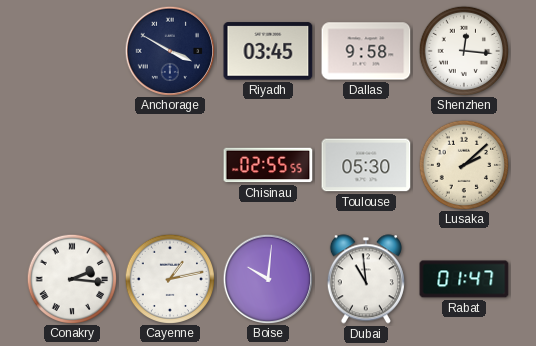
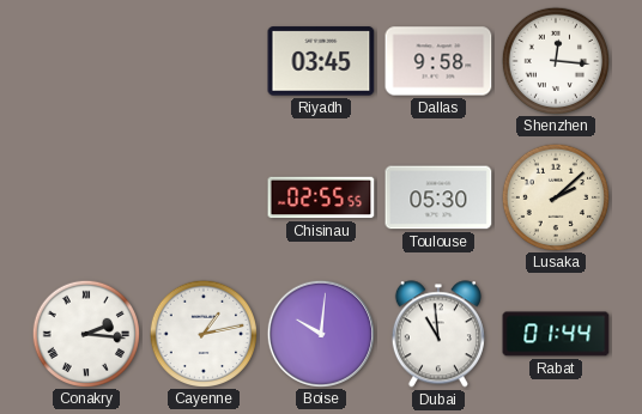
Anchorage: 3:50 -> none
Rabat: 01:47 -> 01:44
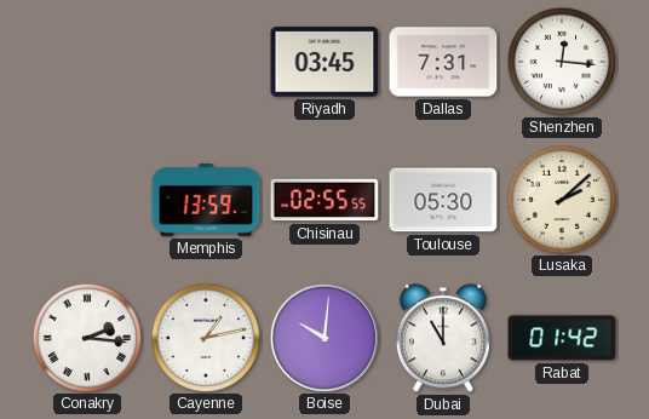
Dallas: 9:58 -> 7:31
Memphis: none -> 13:59
Dubai: 10:59 -> 11:00
Rabat: 01:44 -> 01:42
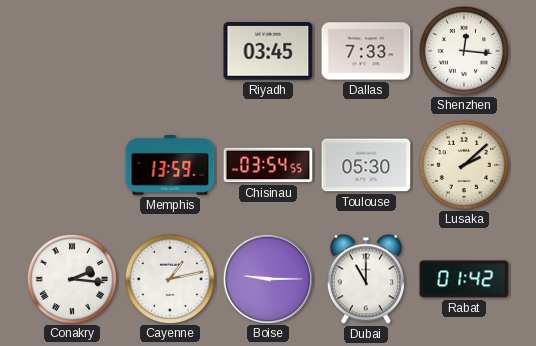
Dallas: 7:31 -> 7:33
Chisinau: 02:55 -> 03:54
Boise: 10:01 -> 9:15
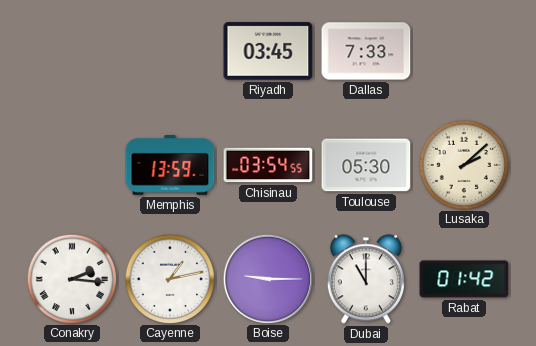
Shenzhen: 12:16 -> none
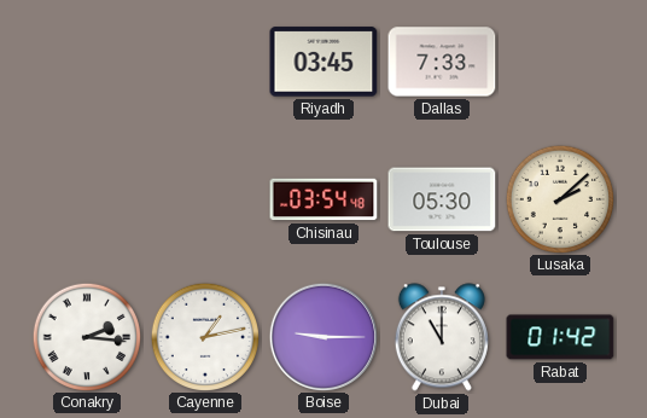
Memphis: 13:59 -> none
Chisinau: 03:54:55 -> 03:54:48
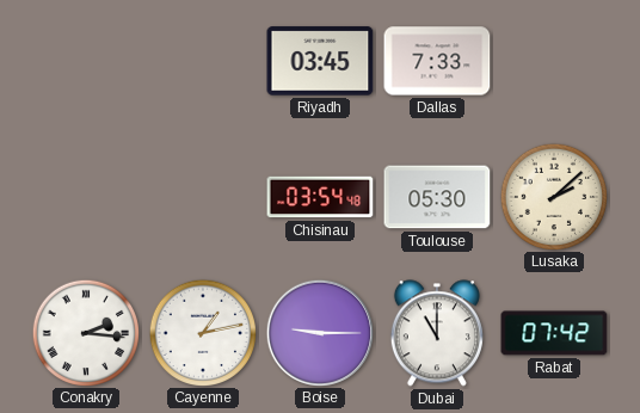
Rabat: 01:42 -> 07:42
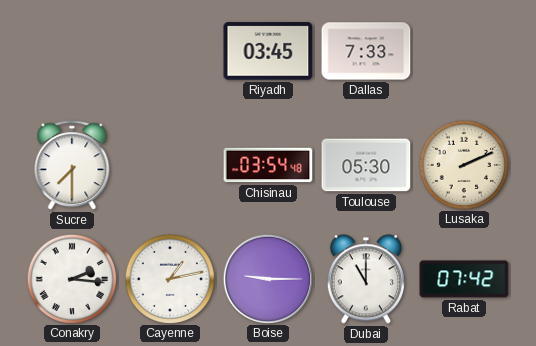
Sucre: none -> 7:30
Lusaka: 2:08 -> 2:11
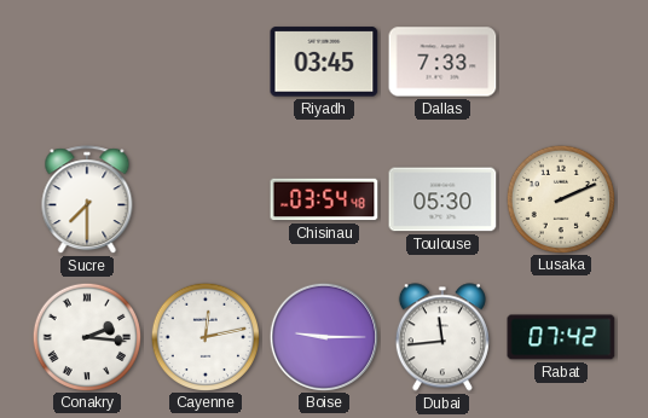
Cayenne: 1:13 -> 12:13
Dubai: 11:00 -> 11:44
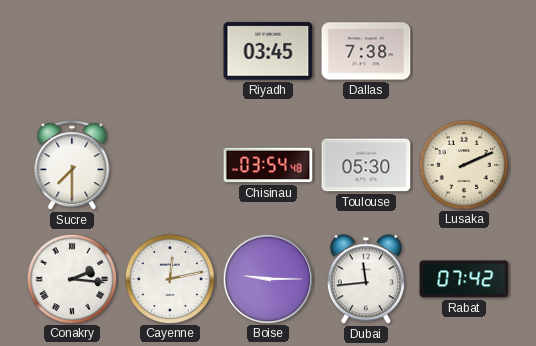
Dallas: 7:33 -> 7:38
